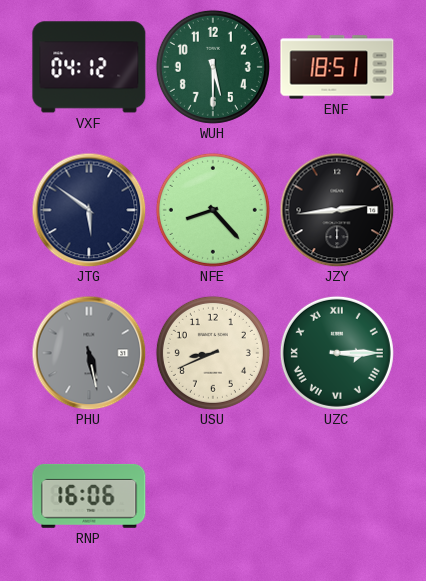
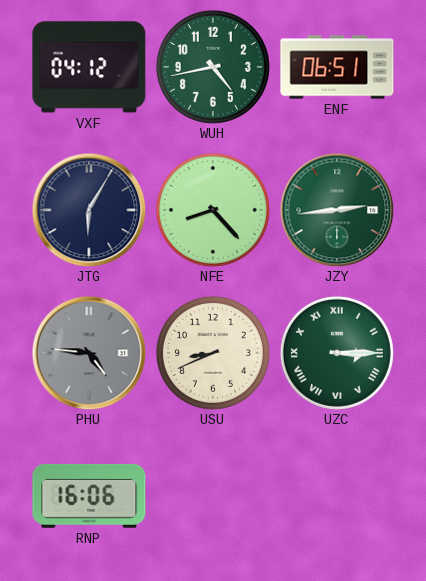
WUH: 5:30 -> 4:43
ENF: 18:51 -> 06:51
JTG: 5:51 -> 6:05
JZY dial: black -> green
PHU: 5:28 -> 4:46
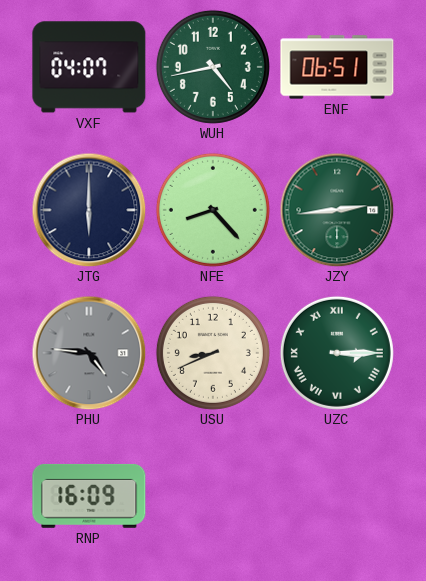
VXF: 04:12 -> 04:07
JTG: 6:05 -> 6:00
RNP: 16:06 -> 16:09
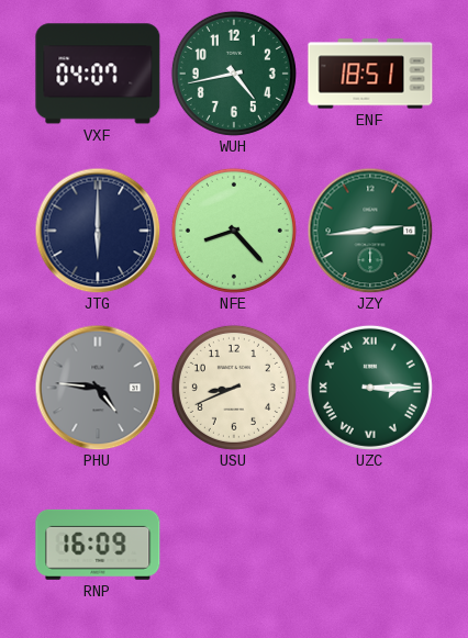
ENF: 06:51 -> 18:51
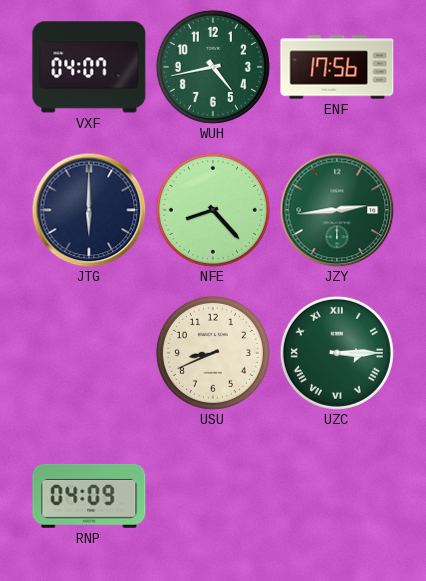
ENF: 18:51 -> 17:56
PHU: 4:46 -> none
RNP: 16:09 -> 04:09
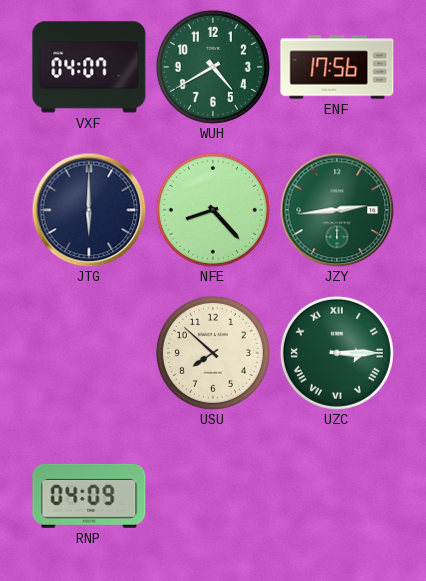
WUH: 4:43 -> 4:40
USU: 8:41 -> 7:52
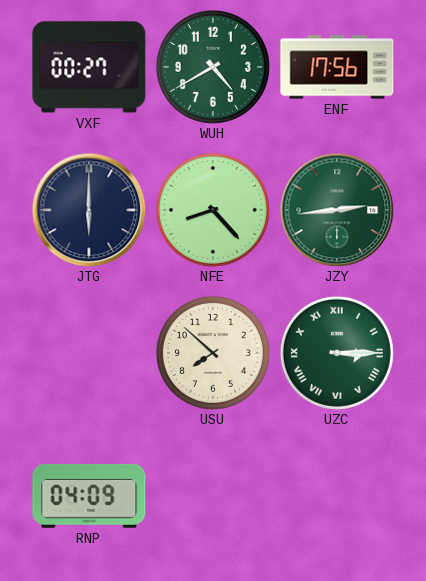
VXF: 04:07 -> 00:27
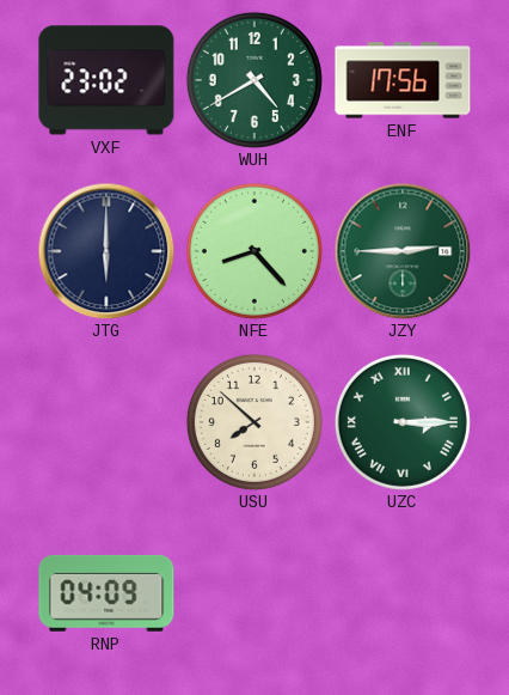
VXF: 00:27 -> 23:02
JZY: 2:44 -> 2:45
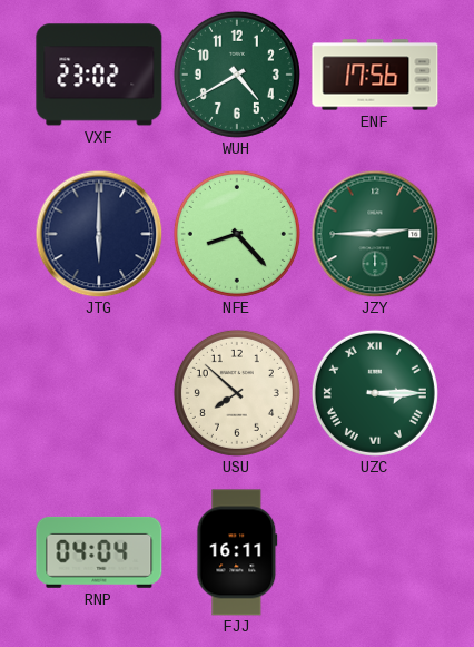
RNP: 04:09 -> 04:04
FJJ: none -> 16:11
